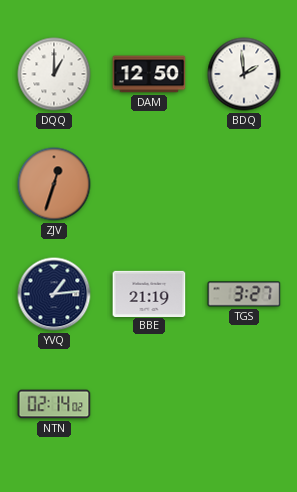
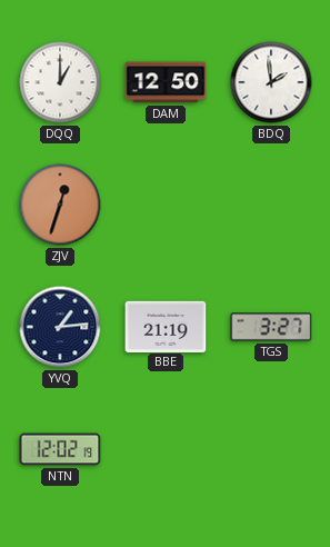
NTN: 02:14 -> 12:02
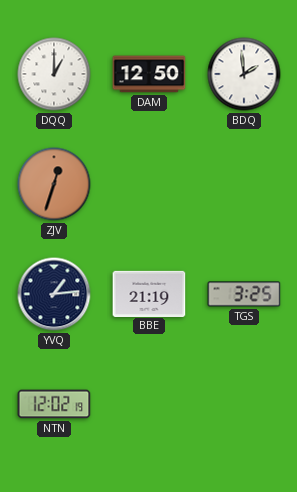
TGS: 3:27 -> 3:25
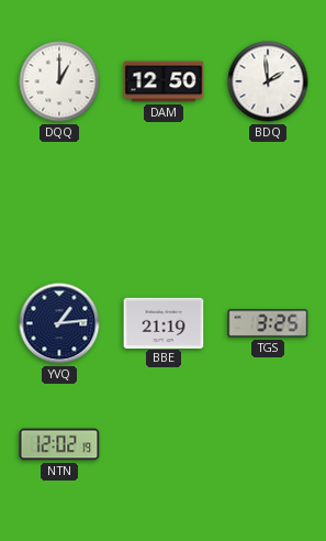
ZJV: 12:33 -> none
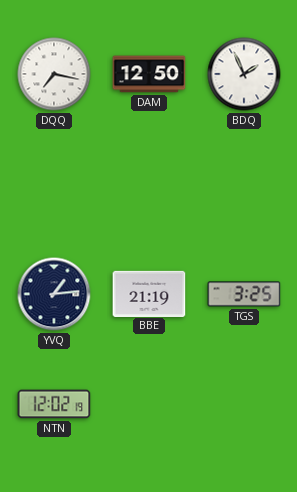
DQQ: 1:00 -> 7:17
BDQ: 1:59 -> 1:56
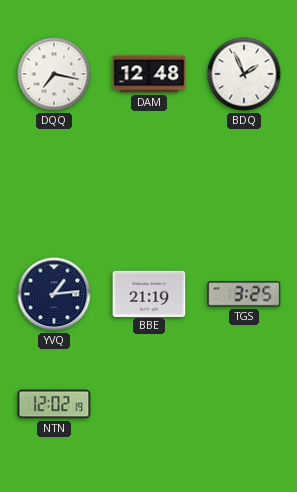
DAM: 12:50 -> 12:48
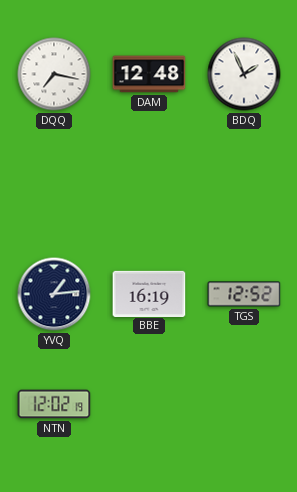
BBE: 21:19 -> 16:19
TGS: 3:25 -> 12:52
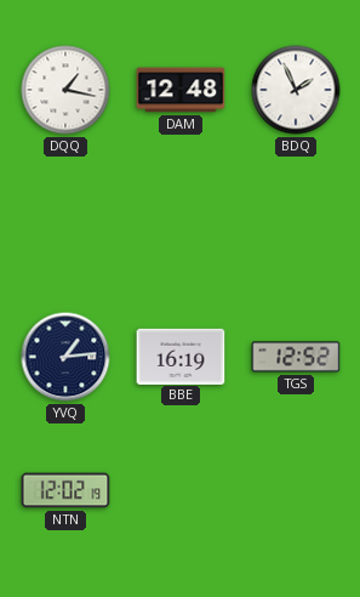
DQQ: 7:17 -> 1:17
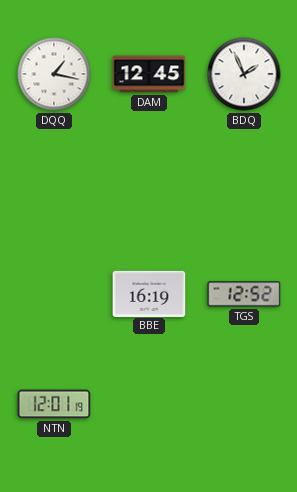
DAM: 12:48 -> 12:45
YVQ: 1:14 -> none
NTN: 12:02 -> 12:01
